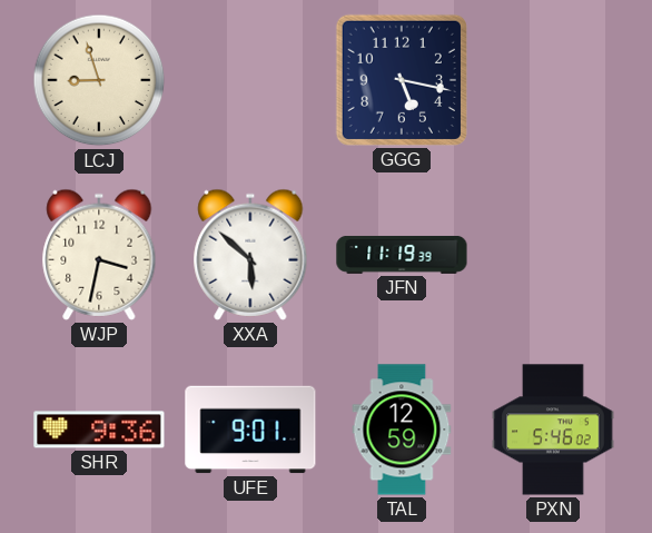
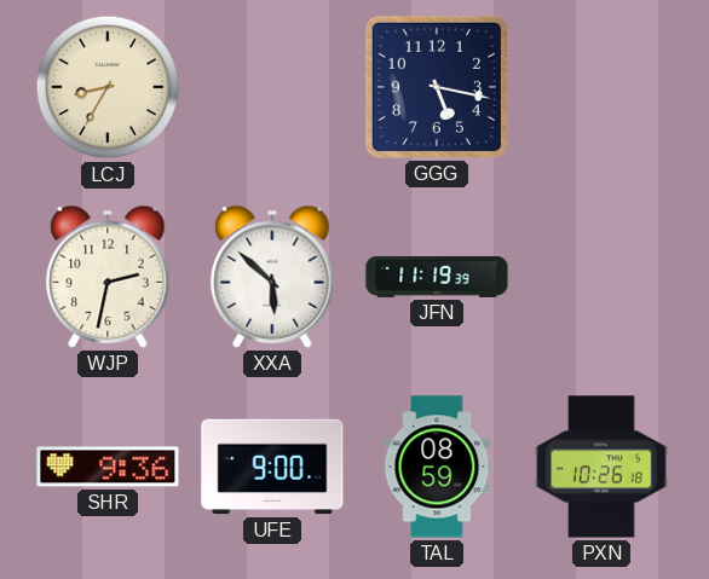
LCJ: 8:57 -> 8:35
WJP: 3:32 -> 2:32
UFE: 9:01 -> 9:00
TAL: 12:59 -> 08:59
PXN: 5:46 -> 10:26
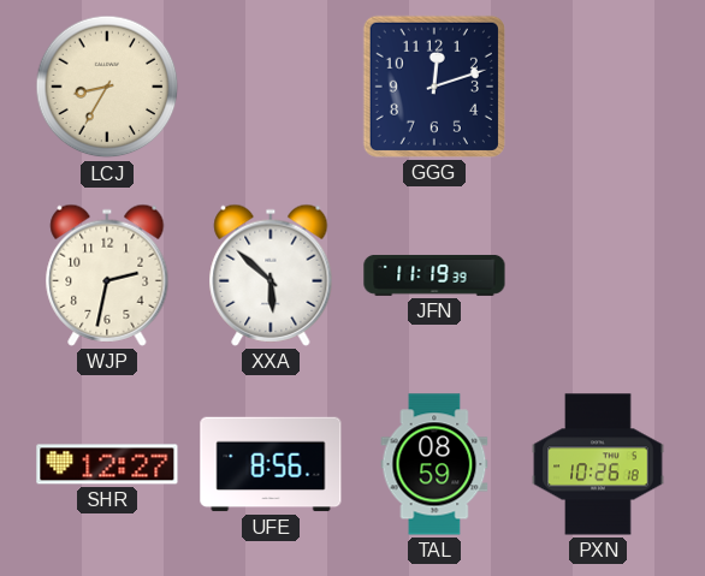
GGG: 5:17 -> 12:12
SHR: 9:36 -> 12:27
UFE: 9:00 -> 8:56
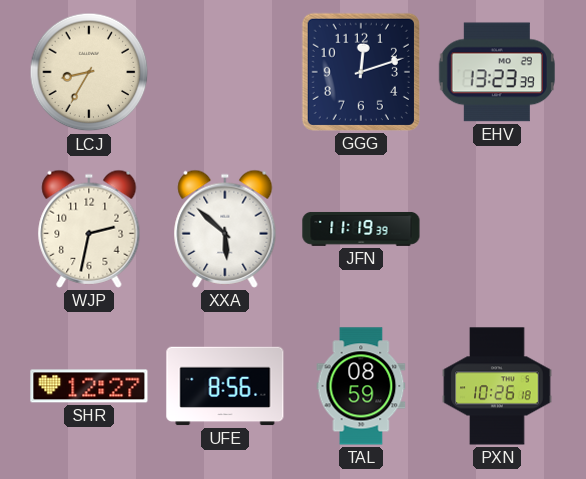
EHV: none -> 13:23
